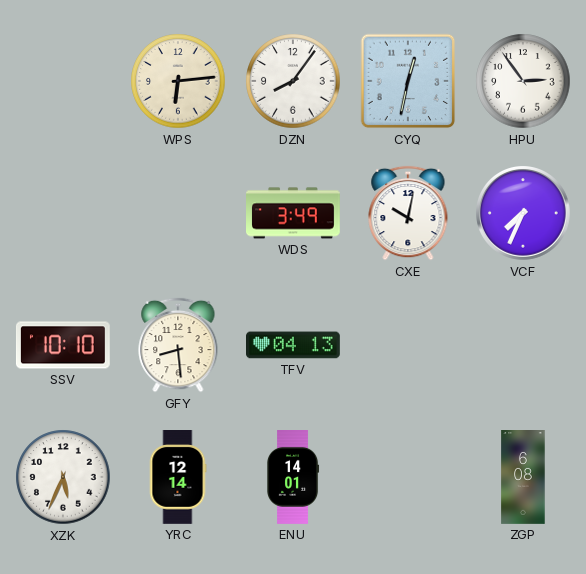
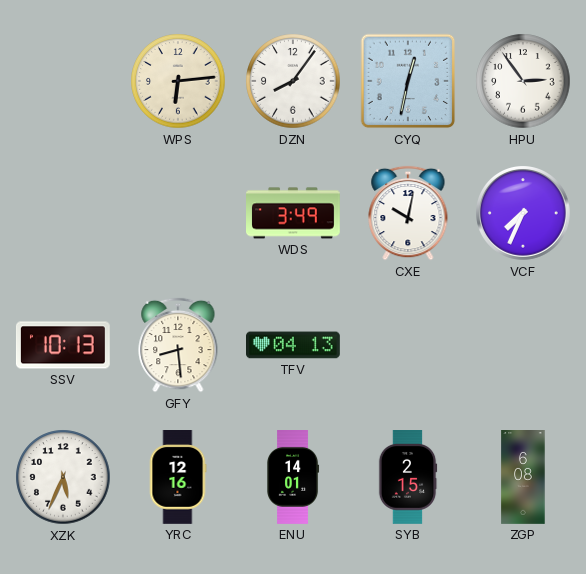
SSV: 10:10 -> 10:13
YRC: 12:14 -> 12:16
SYB: none -> 2:15
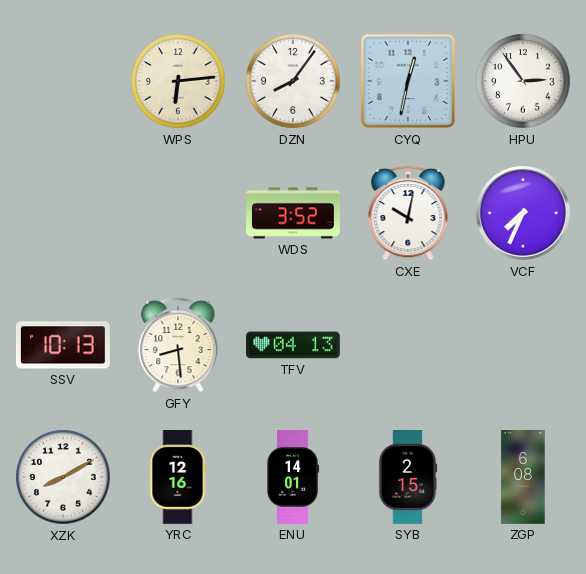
WDS: 3:49 -> 3:52
XZK: 5:34 -> 8:10
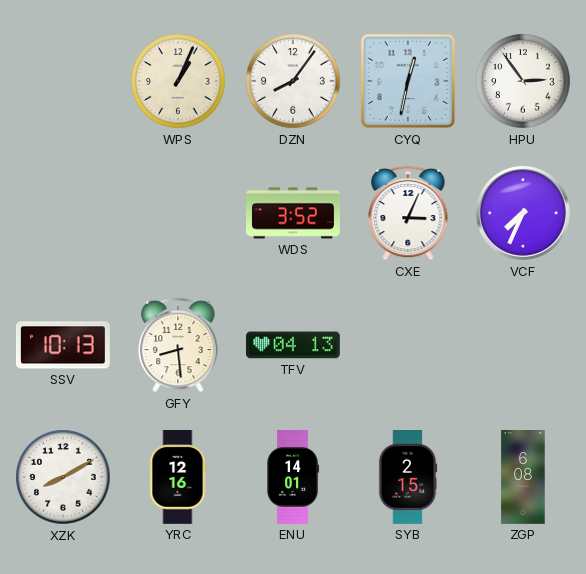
WPS: 6:14 -> 1:04
CXE: 10:02 -> 3:04
